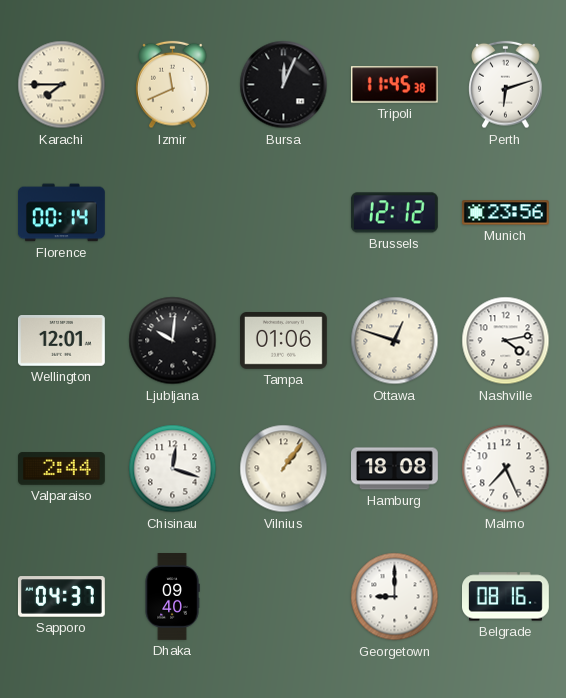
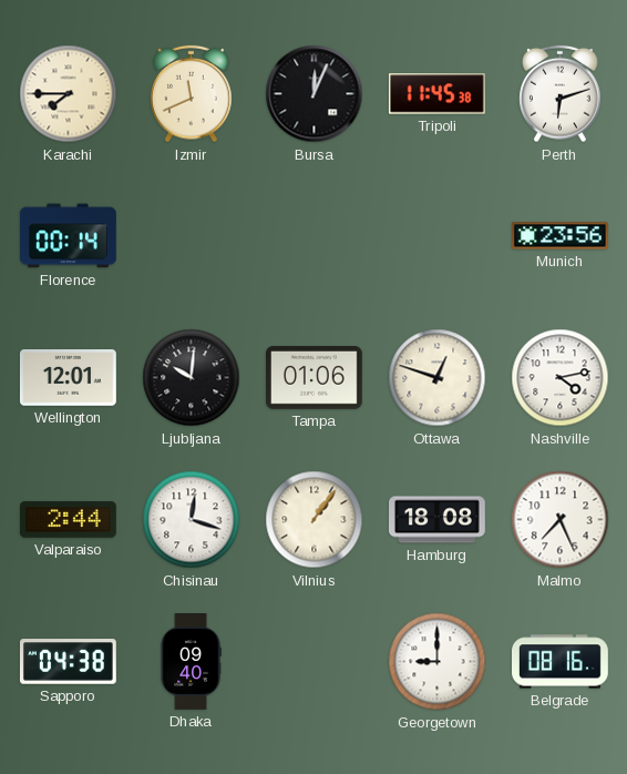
Brussels: 12:12 -> none
Sapporo: 04:37 -> 04:38
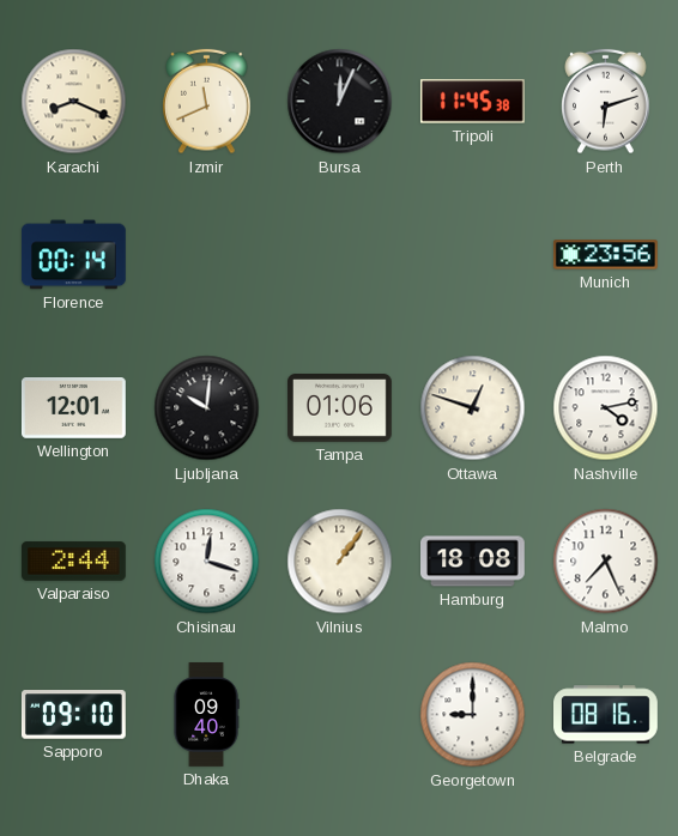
Karachi: 7:45 -> 8:19
Sapporo: 04:38 -> 09:10
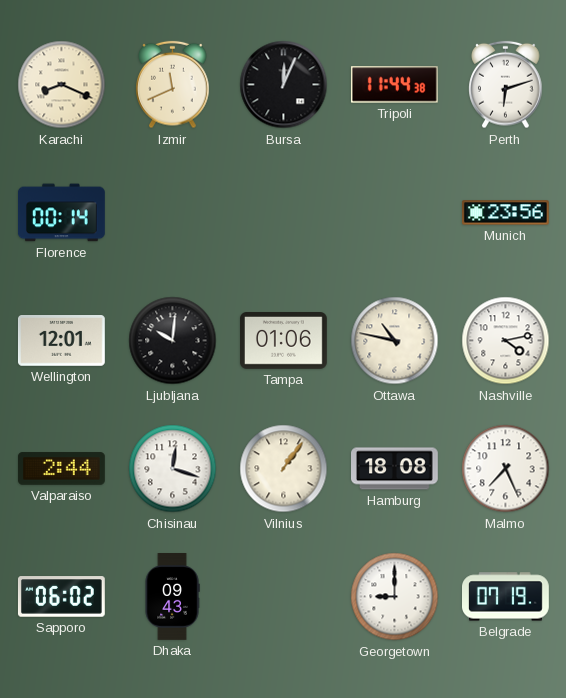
Tripoli: 11:45 -> 11:44
Ottawa: 12:48 -> 10:47
Sapporo: 09:10 -> 06:02
Dhaka: 09:40 -> 09:43
Belgrade: 08:16 -> 07:19
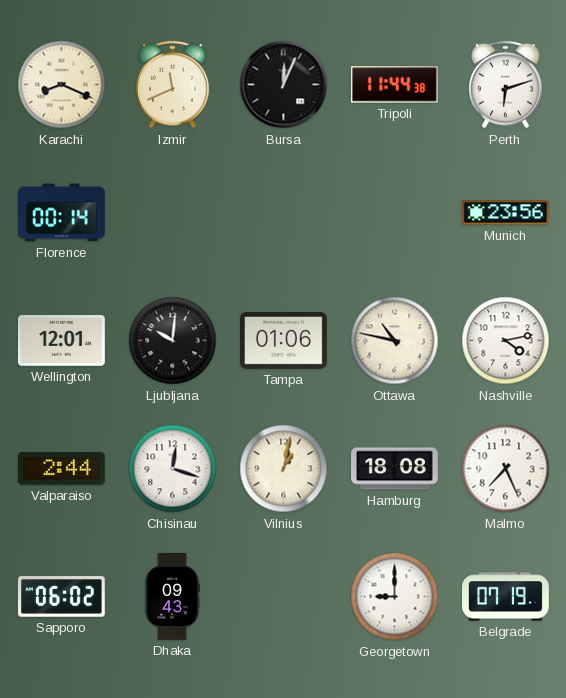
Vilnius: 1:06 -> 1:02
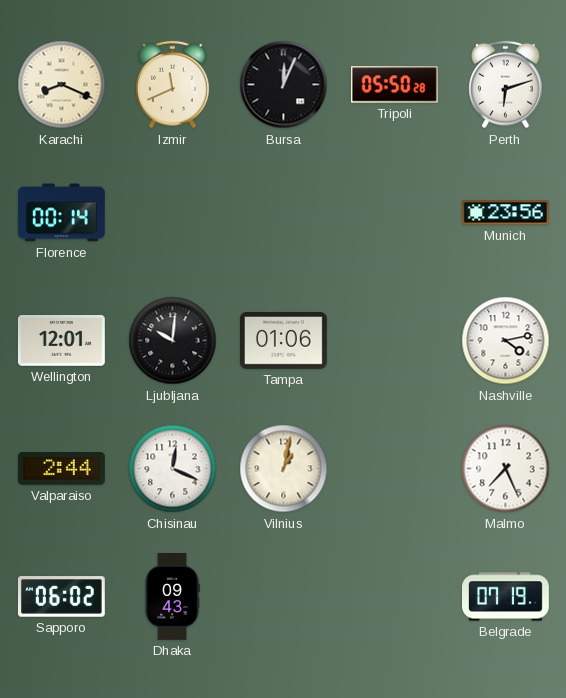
Tripoli: 11:44 -> 05:50
Ottawa: 10:47 -> none
Chisinau: 12:18 -> 12:19
Hamburg: 18:08 -> none
Georgetown: 9:00 -> none
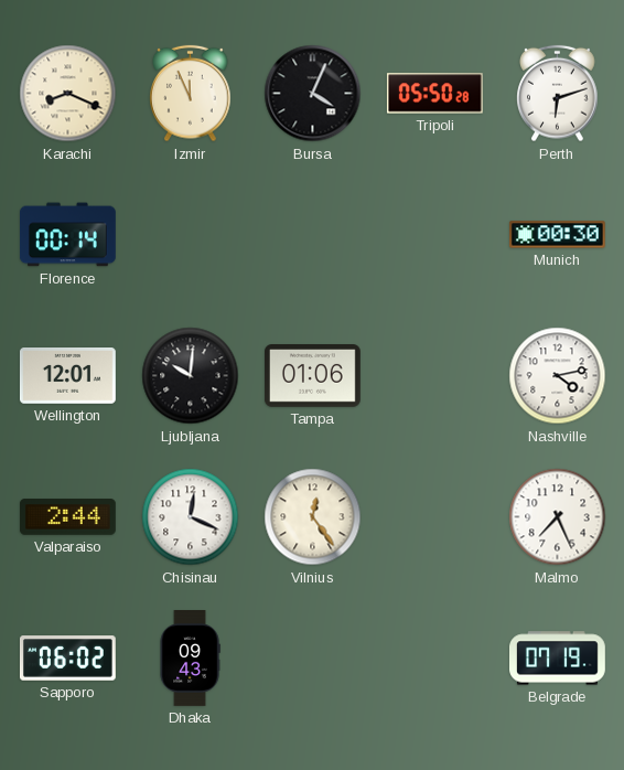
Izmir: 11:41 -> 11:56
Bursa: 12:04 -> 4:04
Munich: 23:56 -> 00:30
Vilnius: 1:02 -> 12:24
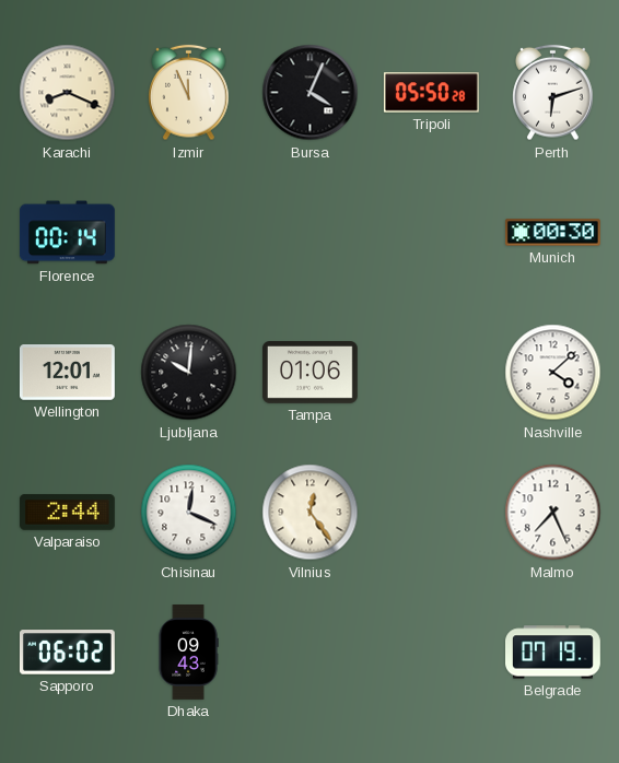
Nashville: 4:13 -> 4:08
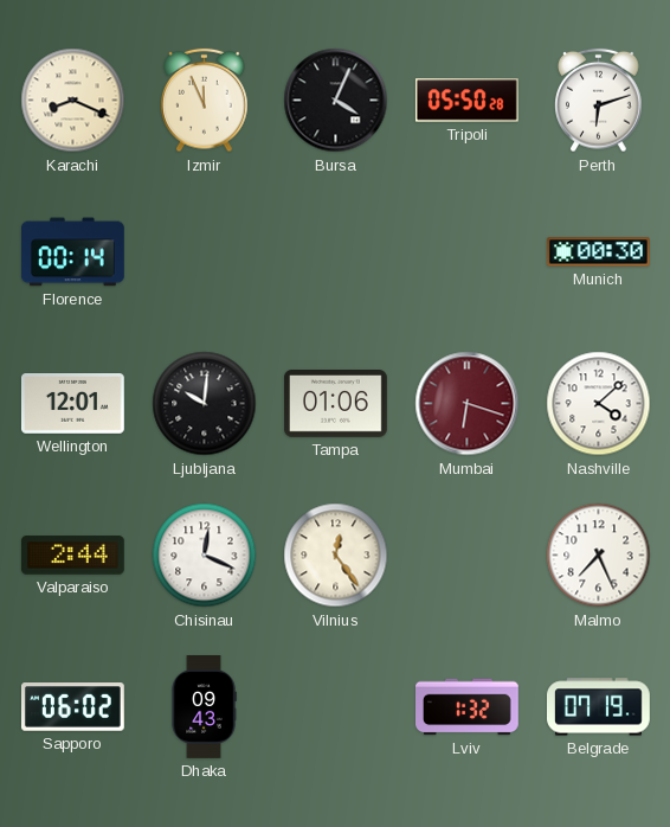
Mumbai: none -> 6:18
Lviv: none -> 1:32
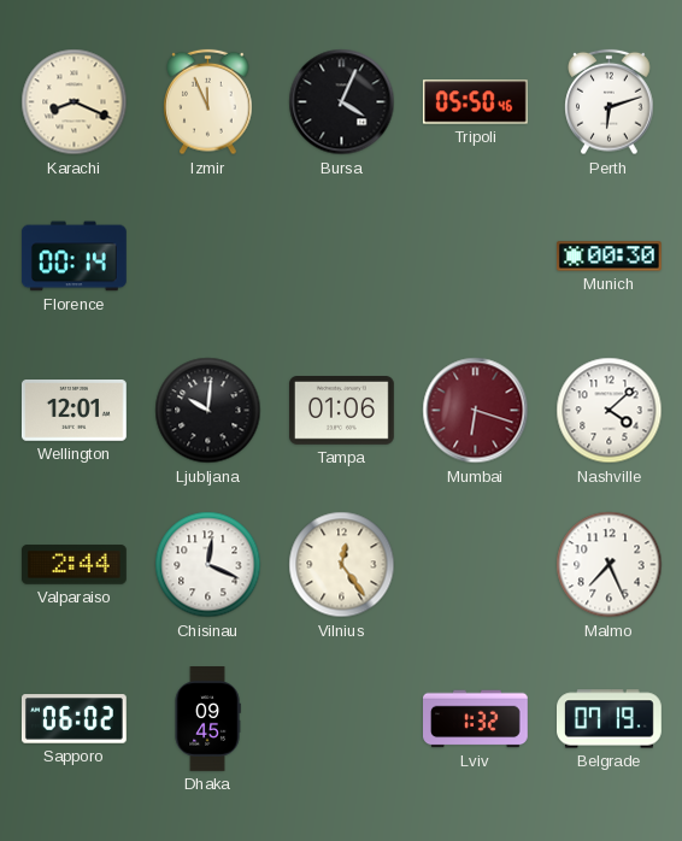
Tripoli: 05:50:28 -> 05:50:46
Dhaka: 09:43 -> 09:45
